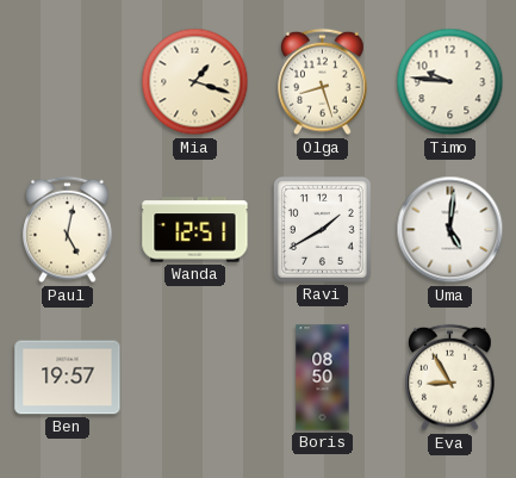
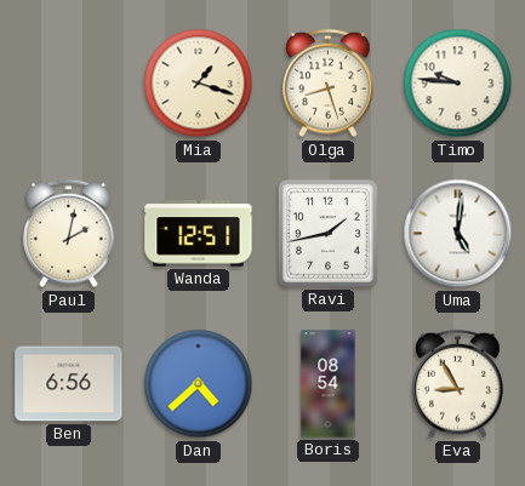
Paul: 5:02 -> 2:02
Ravi: 1:40 -> 1:43
Ben: 19:57 -> 6:56
Dan: none -> 4:38
Boris: 08:50 -> 08:54
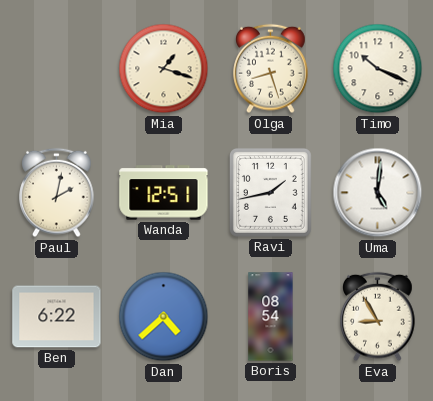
Timo: 9:46 -> 10:19
Ben: 6:56 -> 6:22
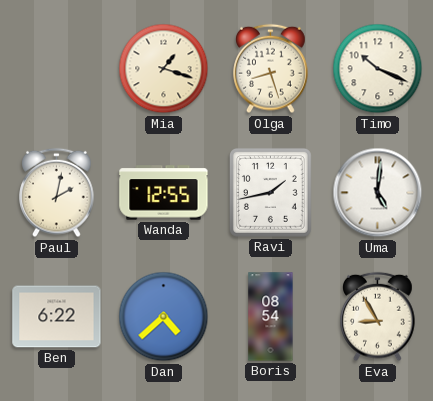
Wanda: 12:51 -> 12:55
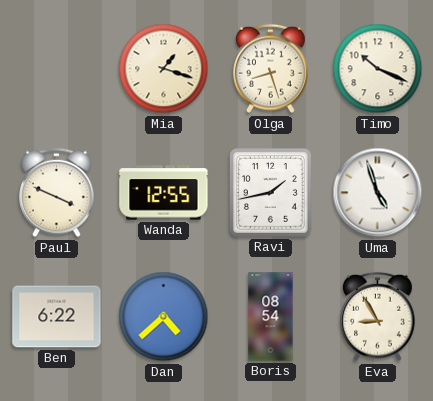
Paul: 2:02 -> 3:49
Uma: 5:01 -> 4:57
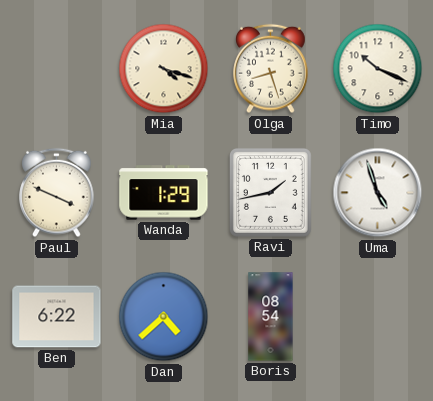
Mia: 1:18 -> 4:18
Wanda: 12:55 -> 1:29
Eva: 8:55 -> none
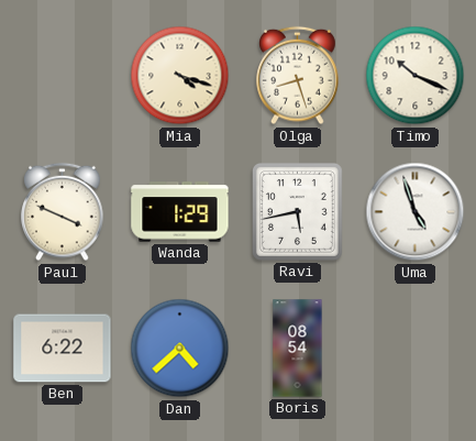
Ravi: 1:43 -> 5:43
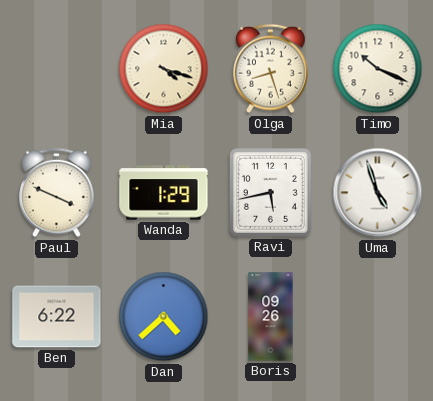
Boris: 08:54 -> 09:26
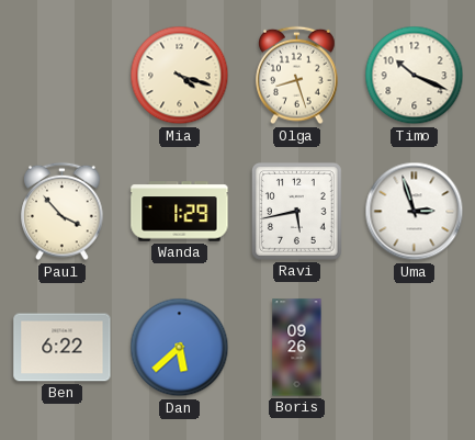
Paul: 3:49 -> 3:53
Uma: 4:57 -> 2:57
Dan: 4:38 -> 5:38
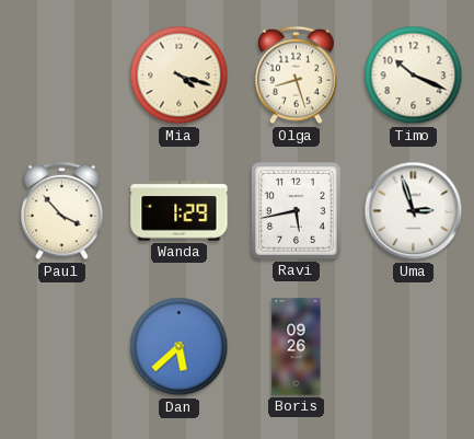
Ben: 6:22 -> none
